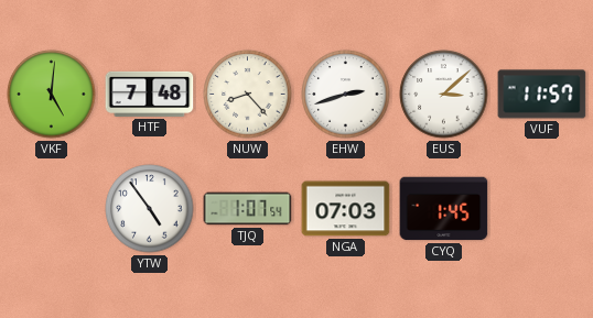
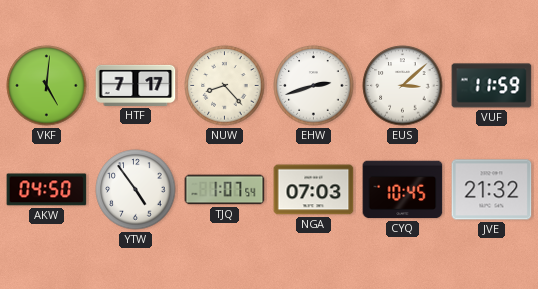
HTF: 7:48 -> 7:17
VUF: 11:57 -> 11:59
AKW: none -> 04:50
CYQ: 1:45 -> 10:45
JVE: none -> 21:32
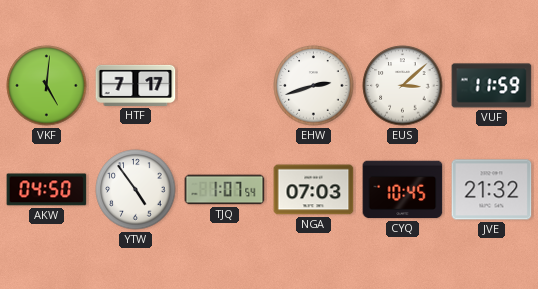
NUW: 8:23 -> none
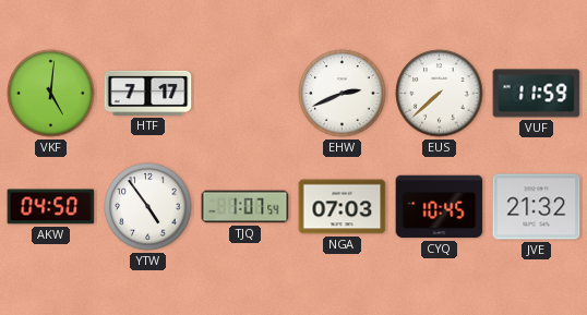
EHW: 2:42 -> 2:41
EUS: 3:08 -> 7:38
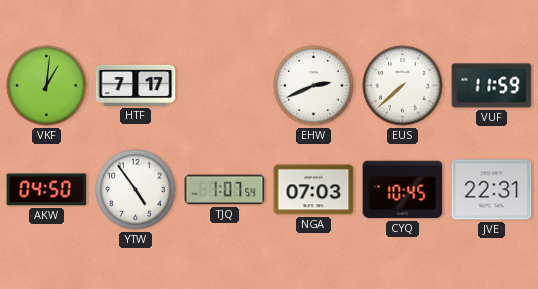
VKF: 5:01 -> 1:01
JVE: 21:32 -> 22:31
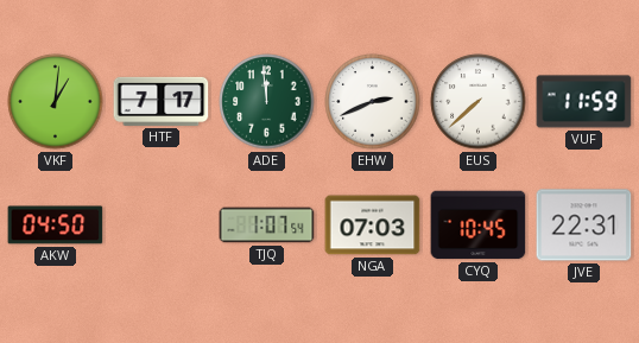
ADE: none -> 11:59
YTW: 4:54 -> none
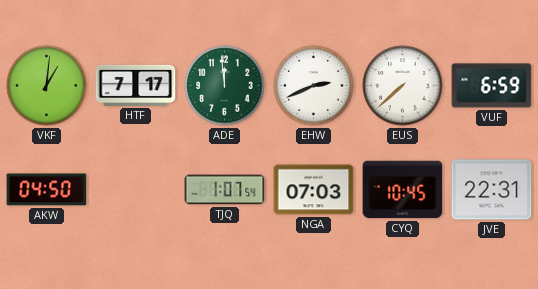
VUF: 11:59 -> 6:59
